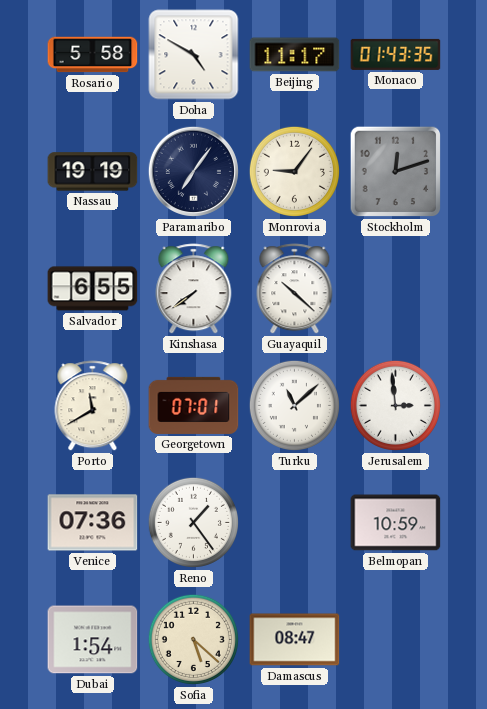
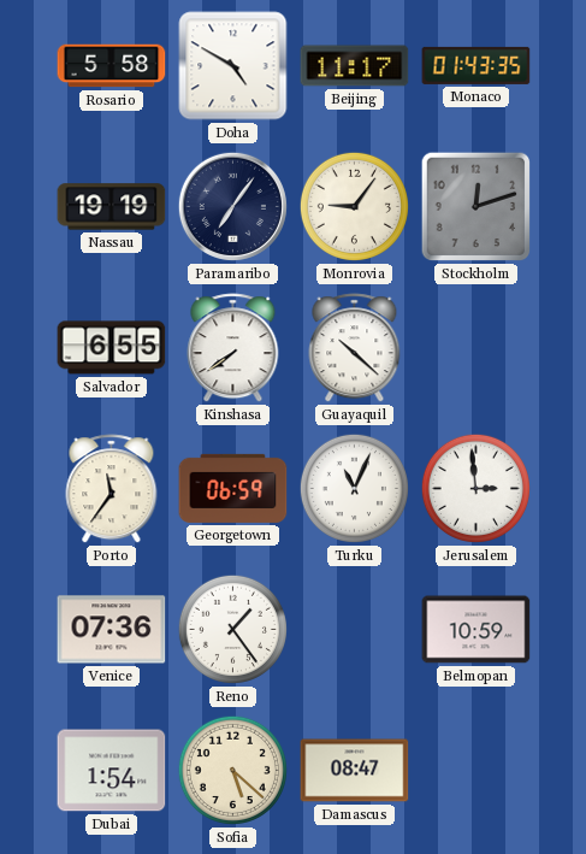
Porto: 11:40 -> 11:36
Georgetown: 07:01 -> 06:59
Turku: 11:08 -> 11:04
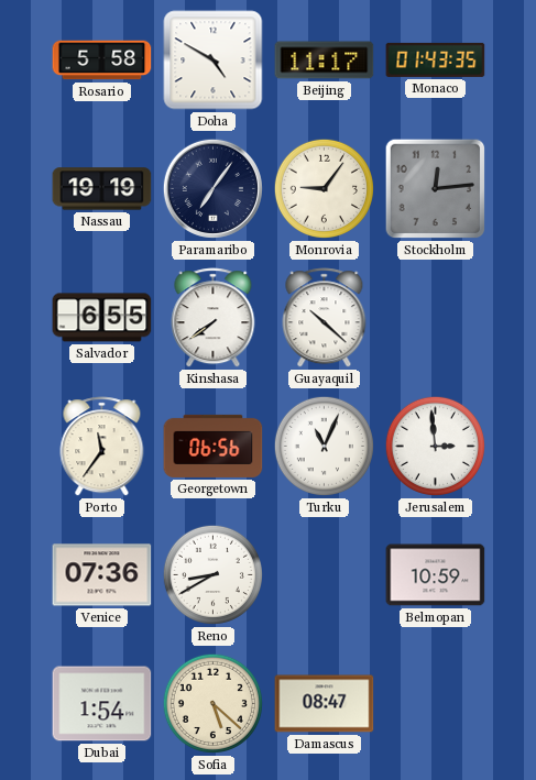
Stockholm: 12:12 -> 12:14
Georgetown: 06:59 -> 06:56
Reno: 1:24 -> 8:40
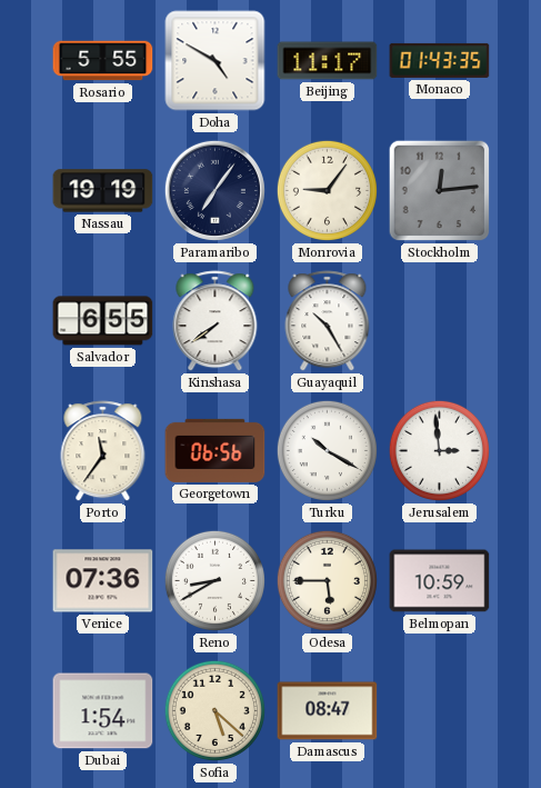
Rosario: 5:58 -> 5:55
Guayaquil: 10:22 -> 10:25
Turku: 11:04 -> 10:20
Odesa: none -> 5:45
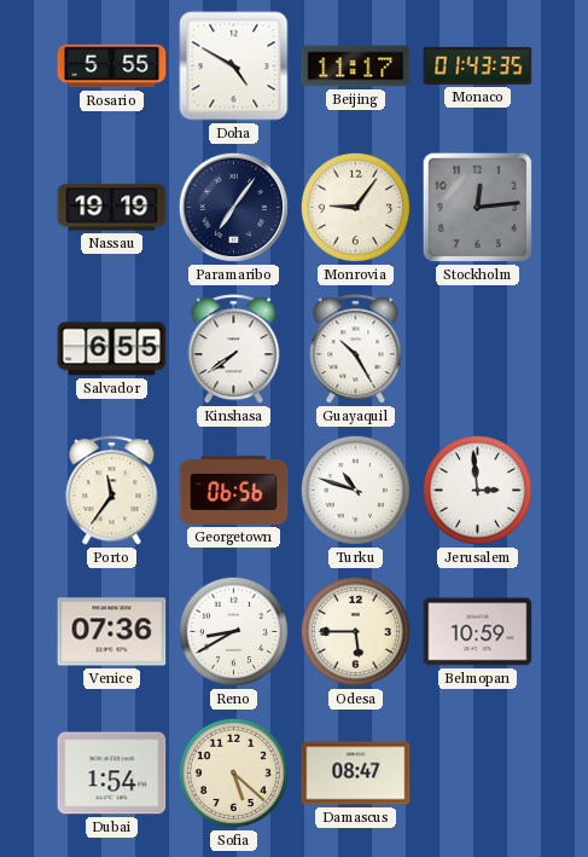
Turku: 10:20 -> 10:48
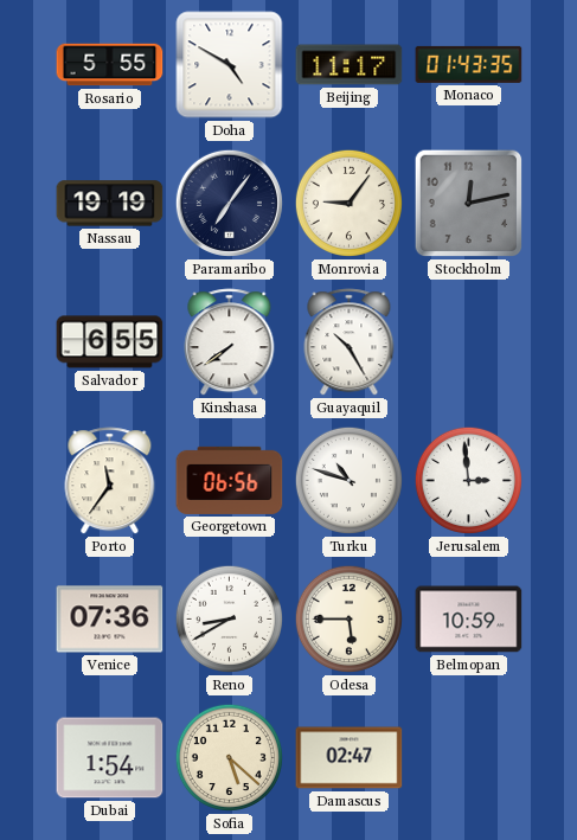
Stockholm: 12:14 -> 12:13
Damascus: 08:47 -> 02:47
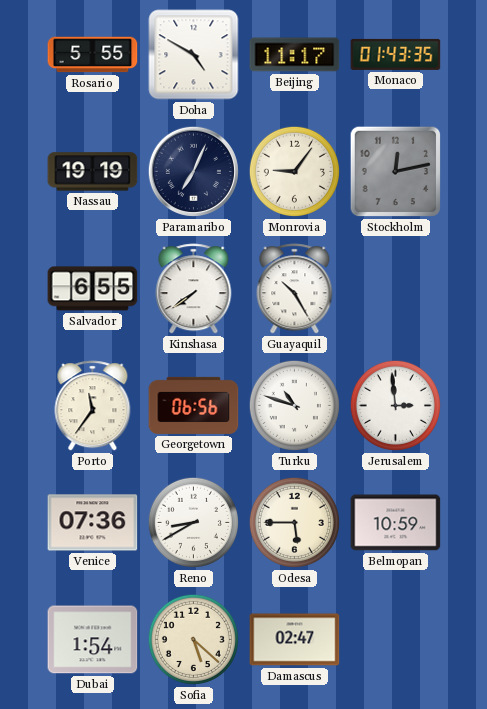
Paramaribo: 7:06 -> 7:04
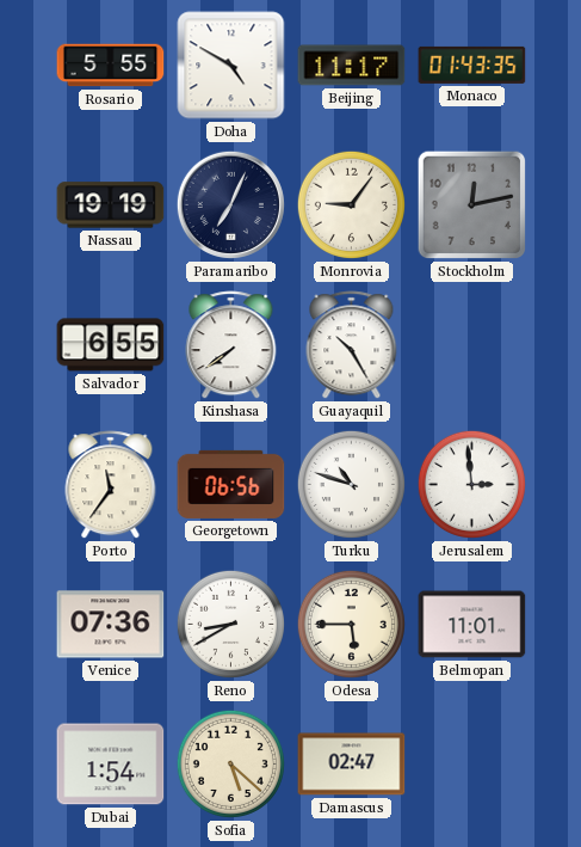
Belmopan: 10:59 -> 11:01
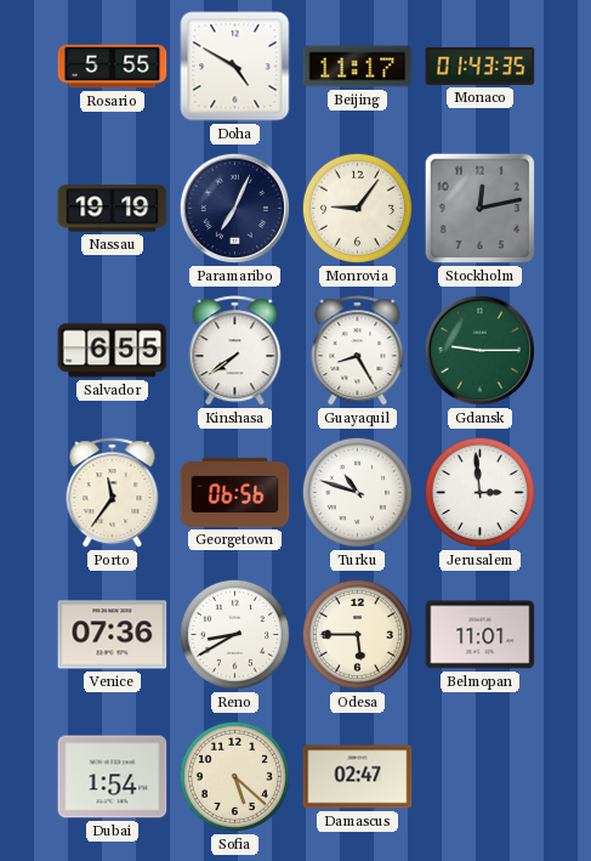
Guayaquil: 10:25 -> 8:25
Gdansk: none -> 9:15
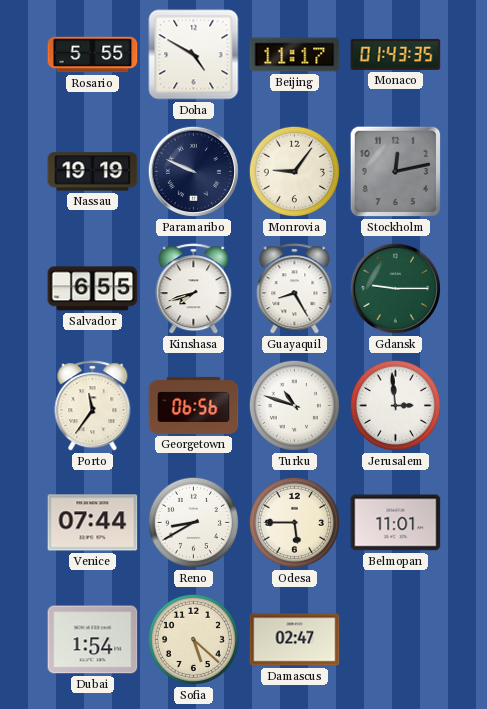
Paramaribo: 7:04 -> 9:49
Kinshasa: 7:39 -> 7:42
Venice: 07:36 -> 07:44
